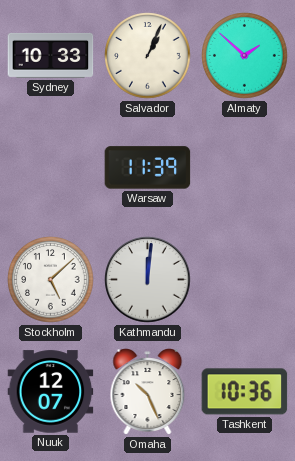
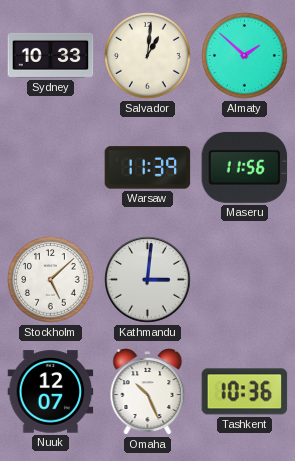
Salvador: 1:04 -> 1:01
Maseru: none -> 11:56
Kathmandu: 12:01 -> 3:01
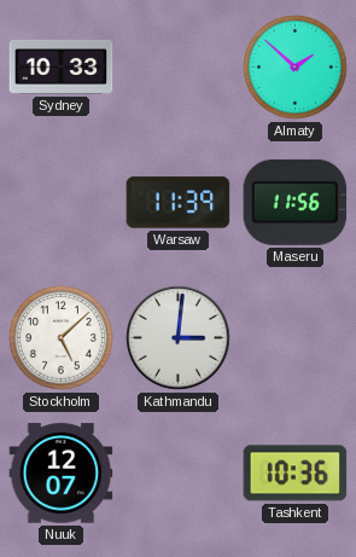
Salvador: 1:01 -> none
Omaha: 10:26 -> none
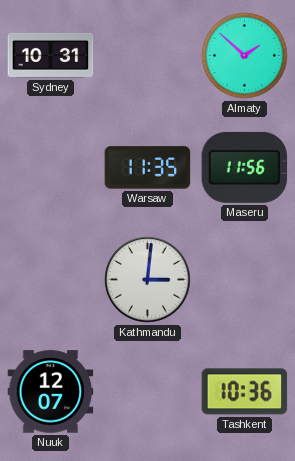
Sydney: 10:33 -> 10:31
Warsaw: 11:39 -> 11:35
Stockholm: 5:08 -> none
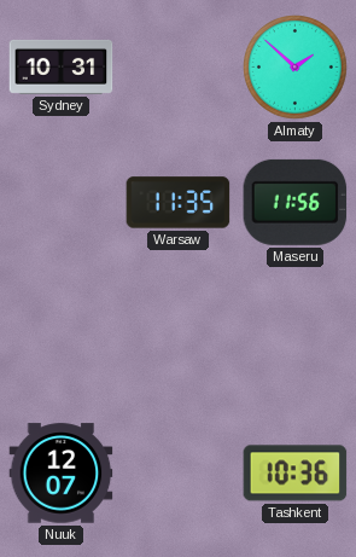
Kathmandu: 3:01 -> none
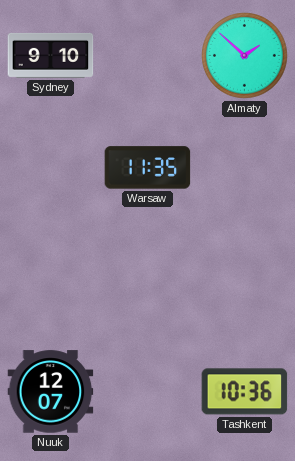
Sydney: 10:31 -> 9:10
Maseru: 11:56 -> none
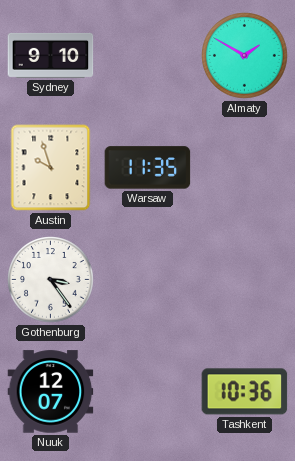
Almaty: 1:52 -> 1:50
Austin: none -> 9:57
Gothenburg: none -> 3:24
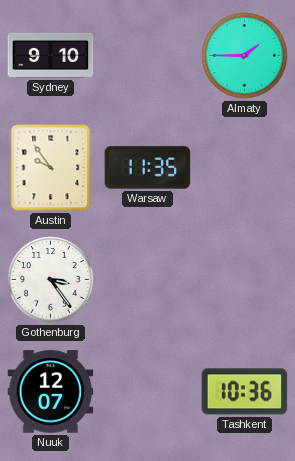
Almaty: 1:50 -> 1:45
Austin: 9:57 -> 9:54
